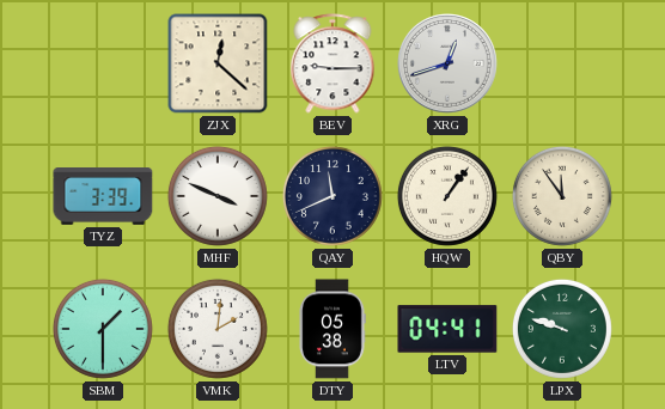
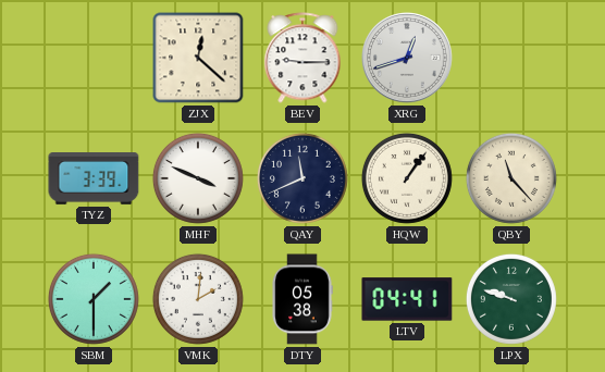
QBY: 11:54 -> 11:23
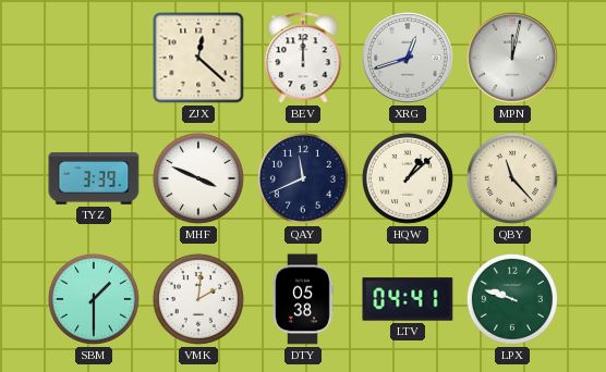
BEV: 9:15 -> 12:00
MPN: none -> 12:02
HQW: 1:06 -> 1:08
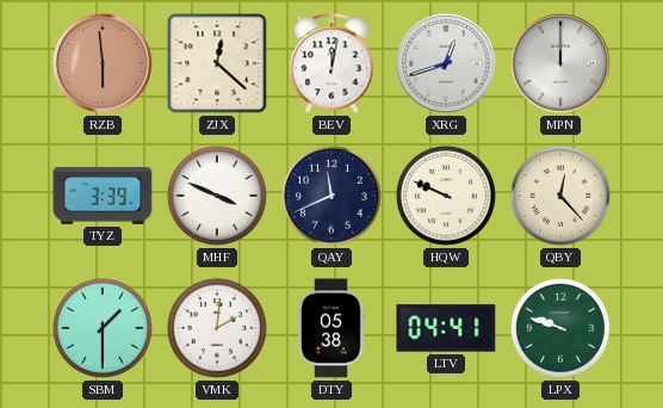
RZB: none -> 5:59
BEV: 12:00 -> 12:02
MPN: 12:02 -> 12:00
HQW: 1:08 -> 9:49
QBY: 11:23 -> 12:23
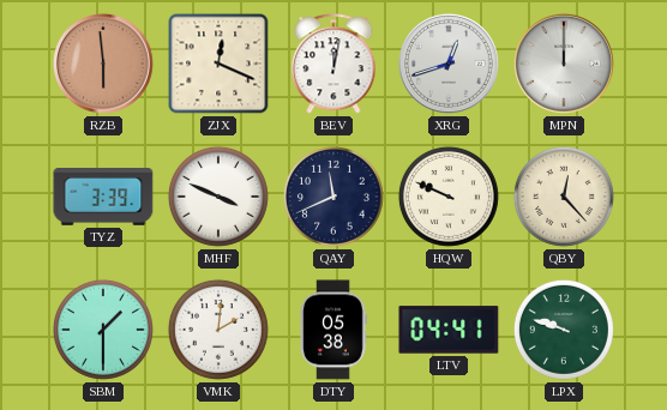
ZJX: 12:22 -> 12:19
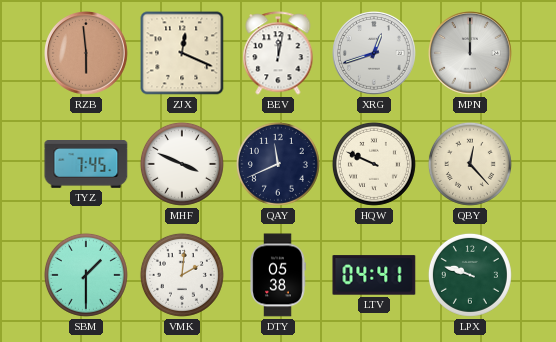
TYZ: 3:39 -> 7:45
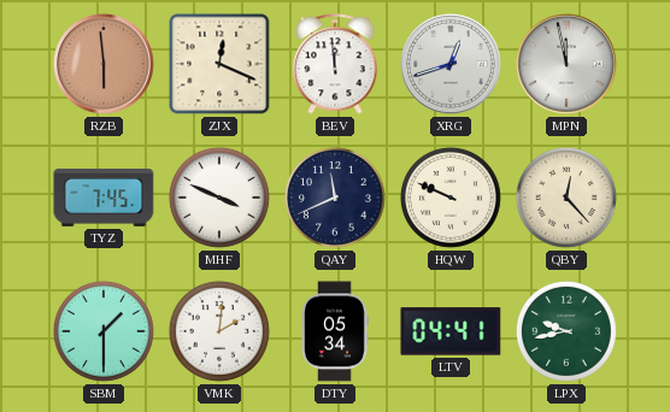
BEV: 12:02 -> 11:59
MPN: 12:00 -> 11:58
DTY: 05:38 -> 05:34
LPX: 9:48 -> 9:43
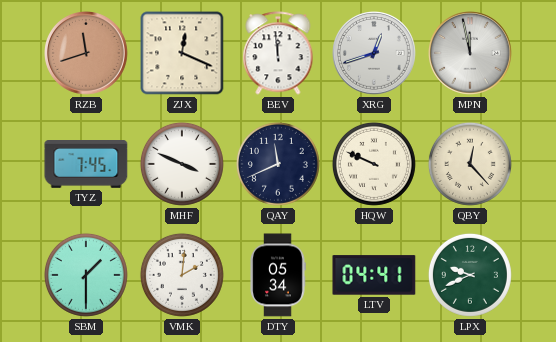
RZB: 5:59 -> 11:42
LPX: 9:43 -> 9:41
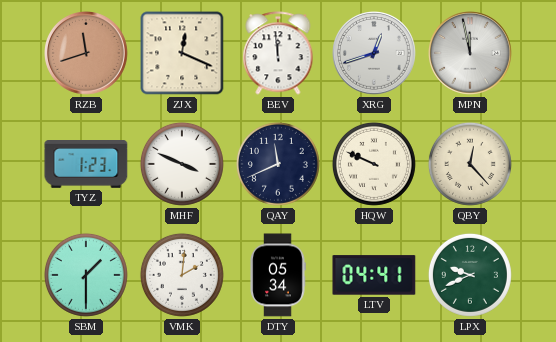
TYZ: 7:45 -> 1:23
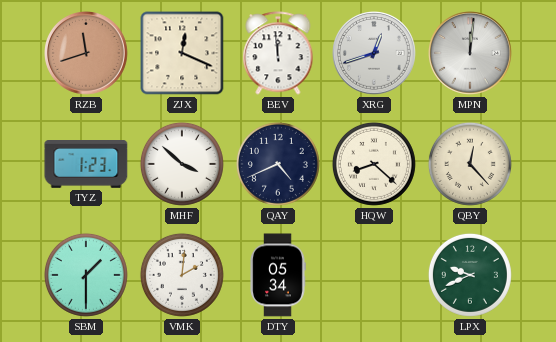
MPN: 11:58 -> 12:01
MHF: 3:49 -> 3:52
QAY: 11:41 -> 4:41
HQW: 9:49 -> 8:22
LTV: 04:41 -> none
